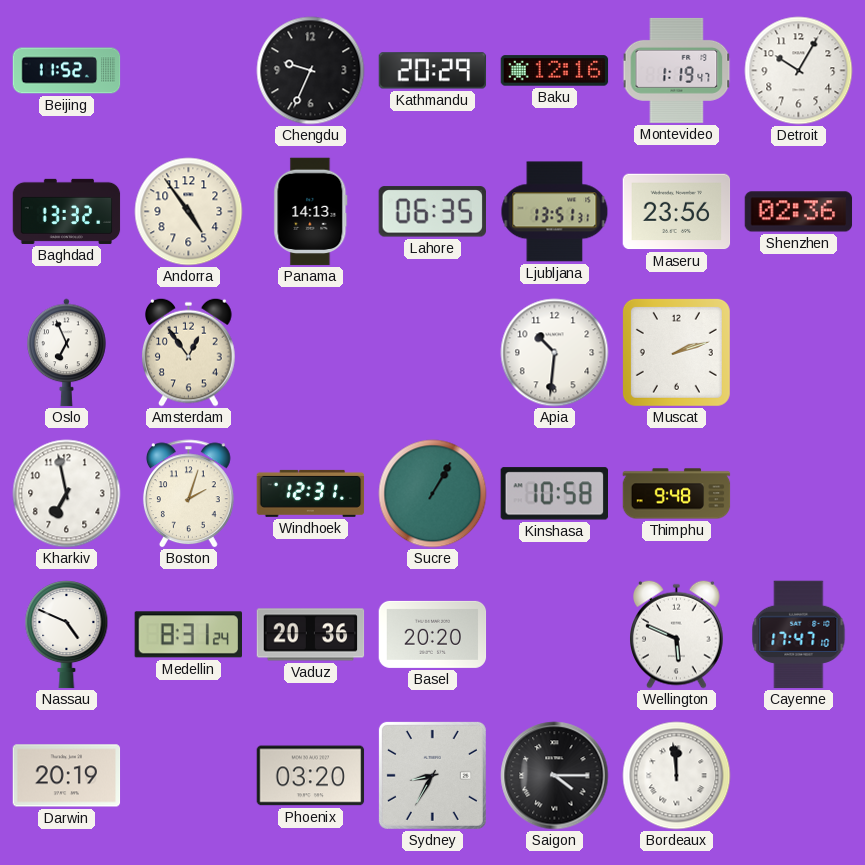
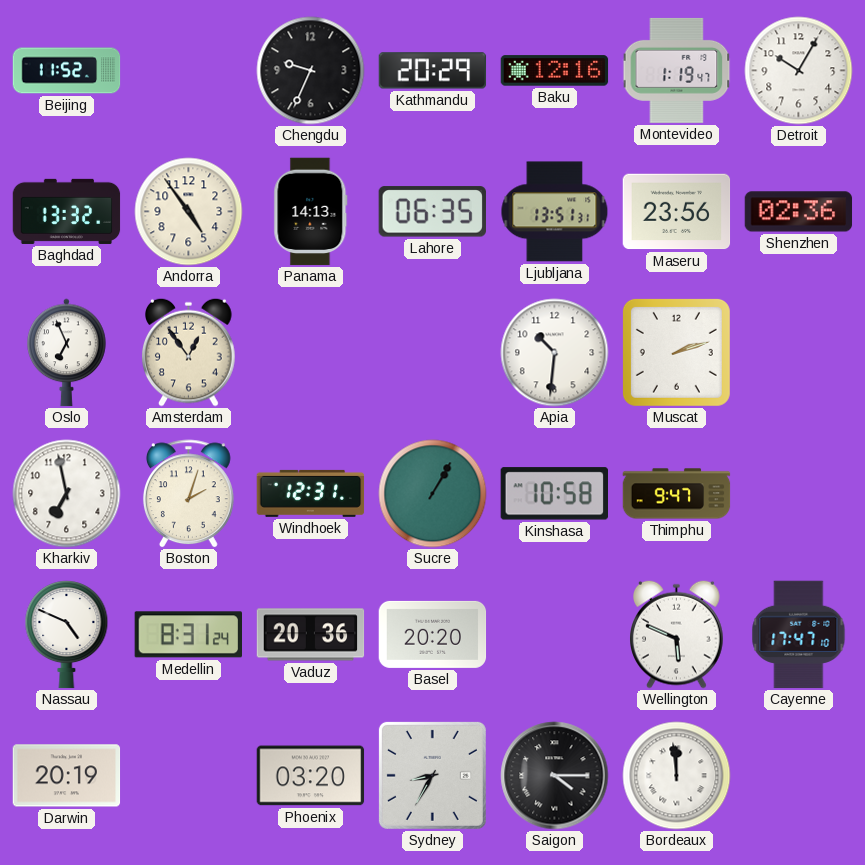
Thimphu: 9:48 -> 9:47
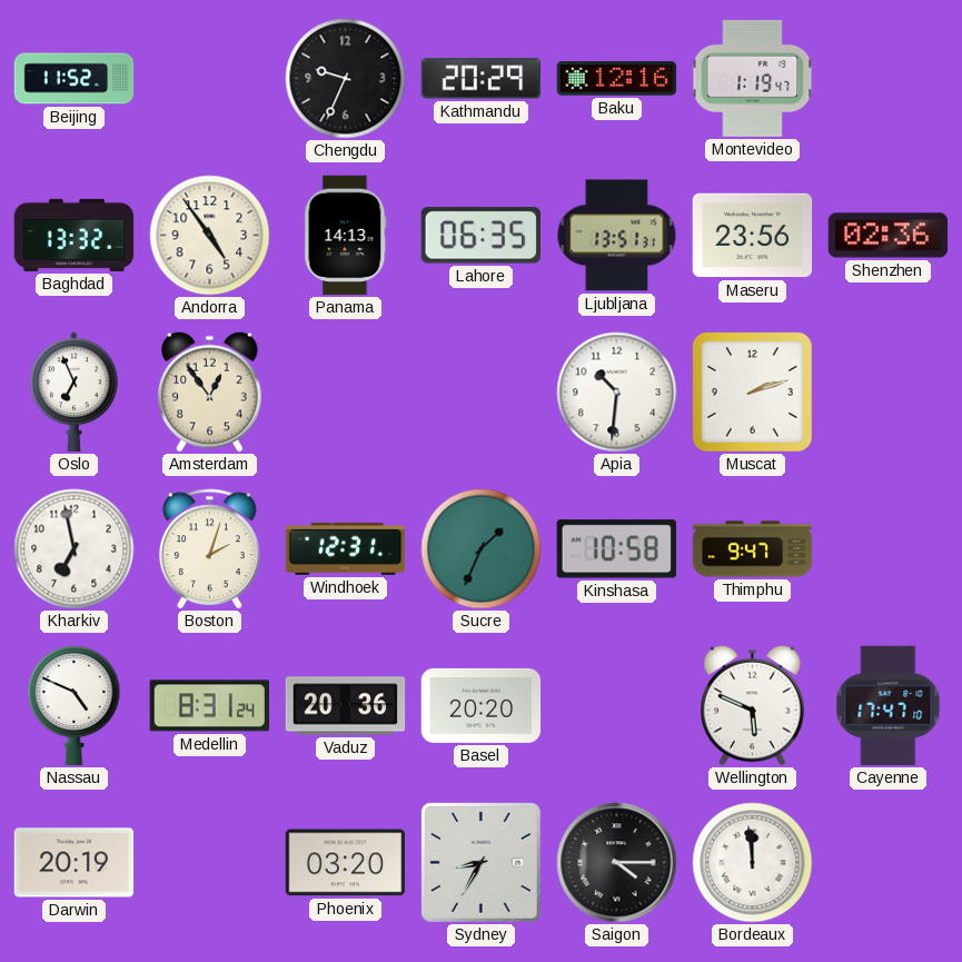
Detroit: 10:05 -> none
Sucre: 1:05 -> 1:34
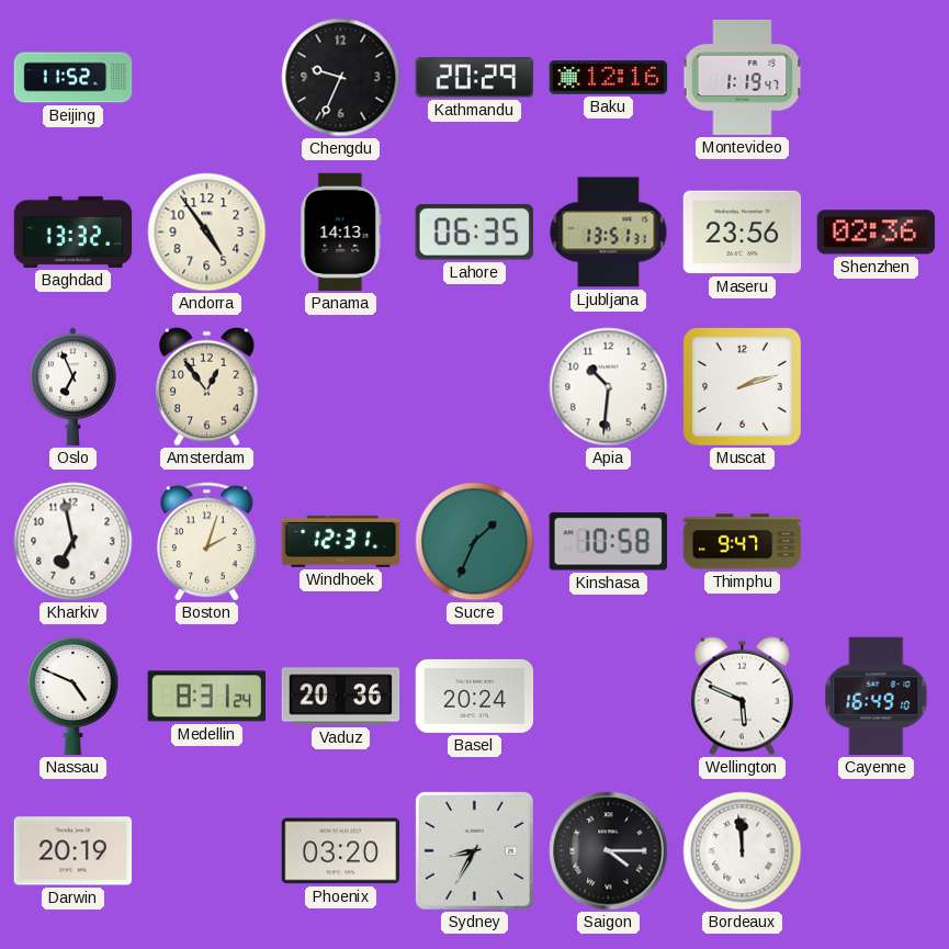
Basel: 20:20 -> 20:24
Cayenne: 17:47 -> 16:49
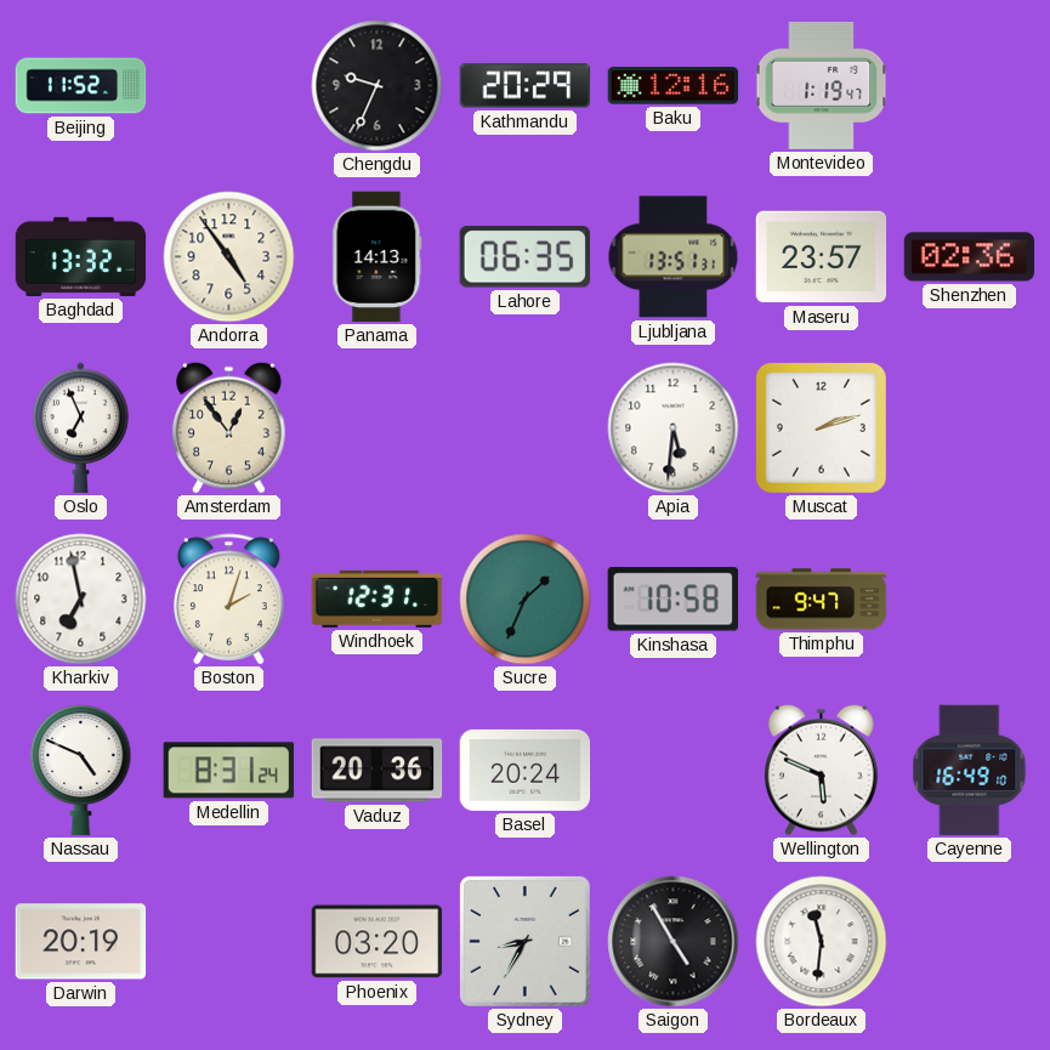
Maseru: 23:56 -> 23:57
Apia: 10:31 -> 5:31
Saigon: 4:15 -> 4:55
Bordeaux: 11:59 -> 11:31
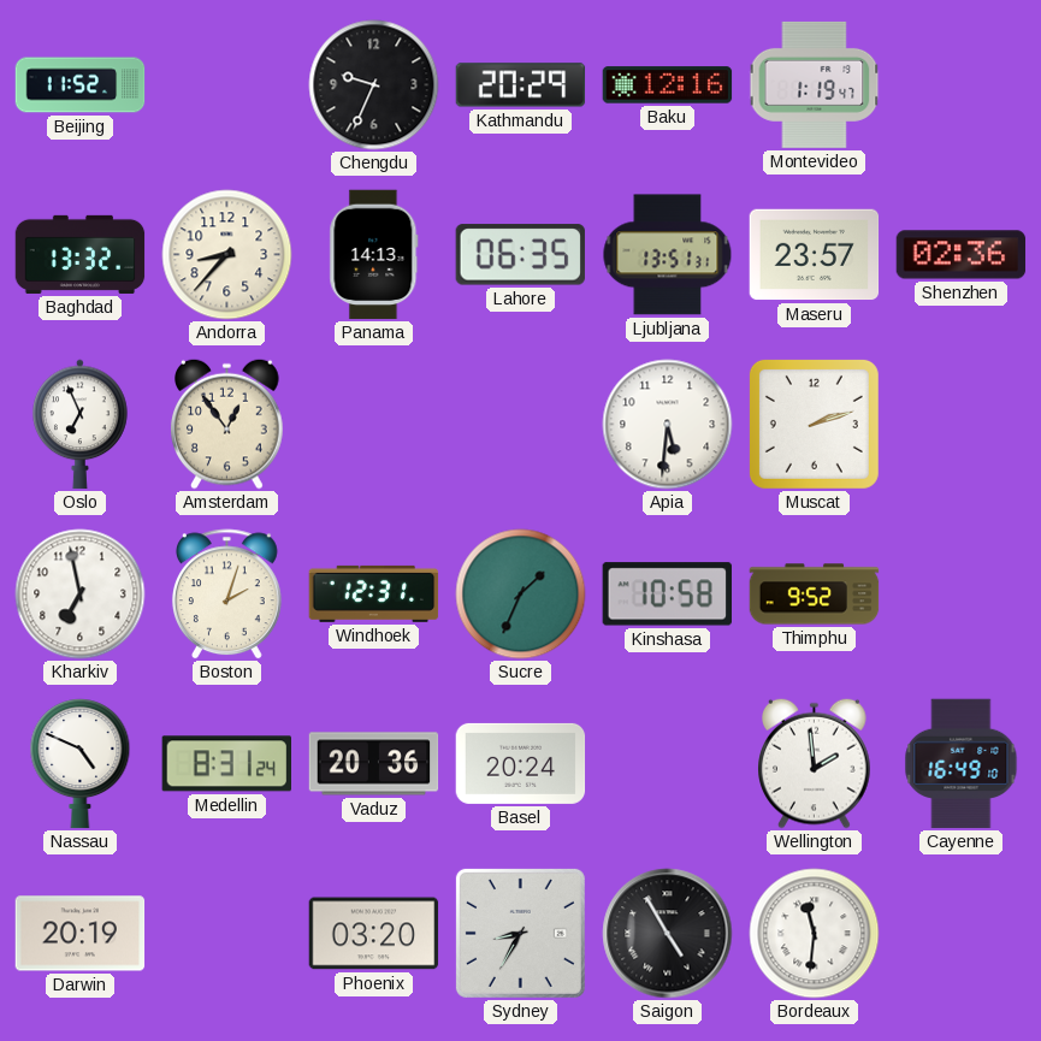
Andorra: 4:54 -> 8:37
Thimphu: 9:47 -> 9:52
Wellington: 5:49 -> 1:59
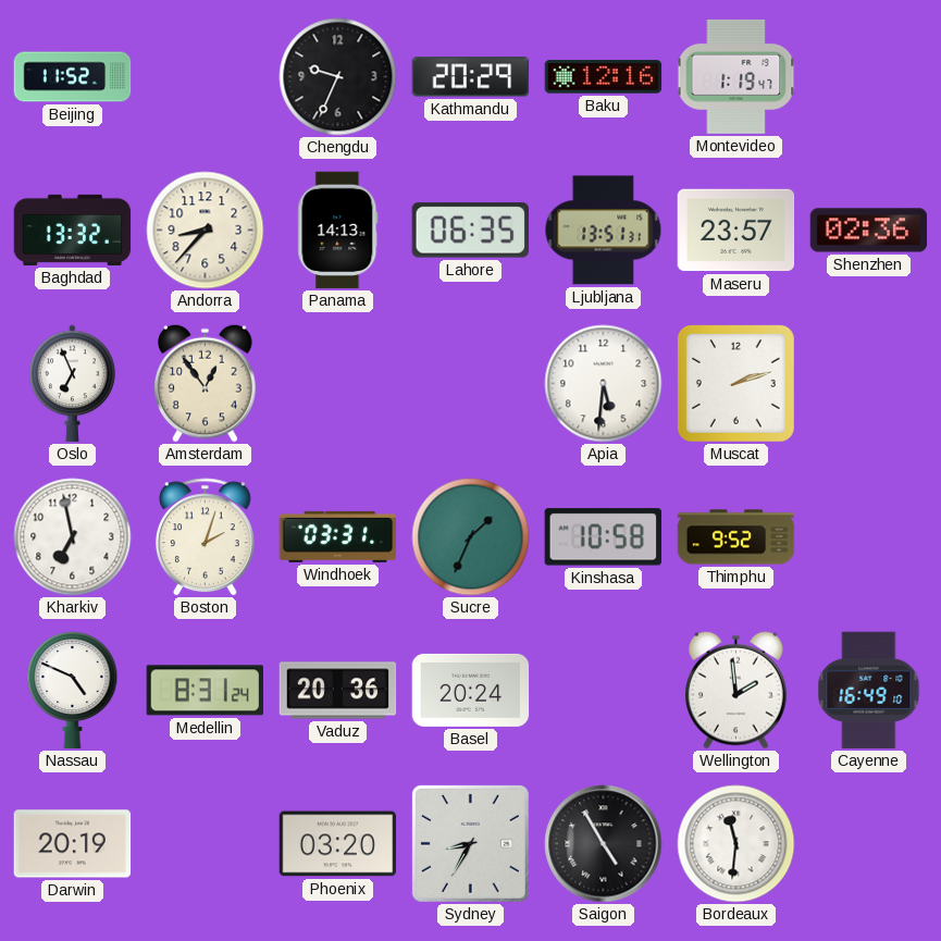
Windhoek: 12:31 -> 03:31
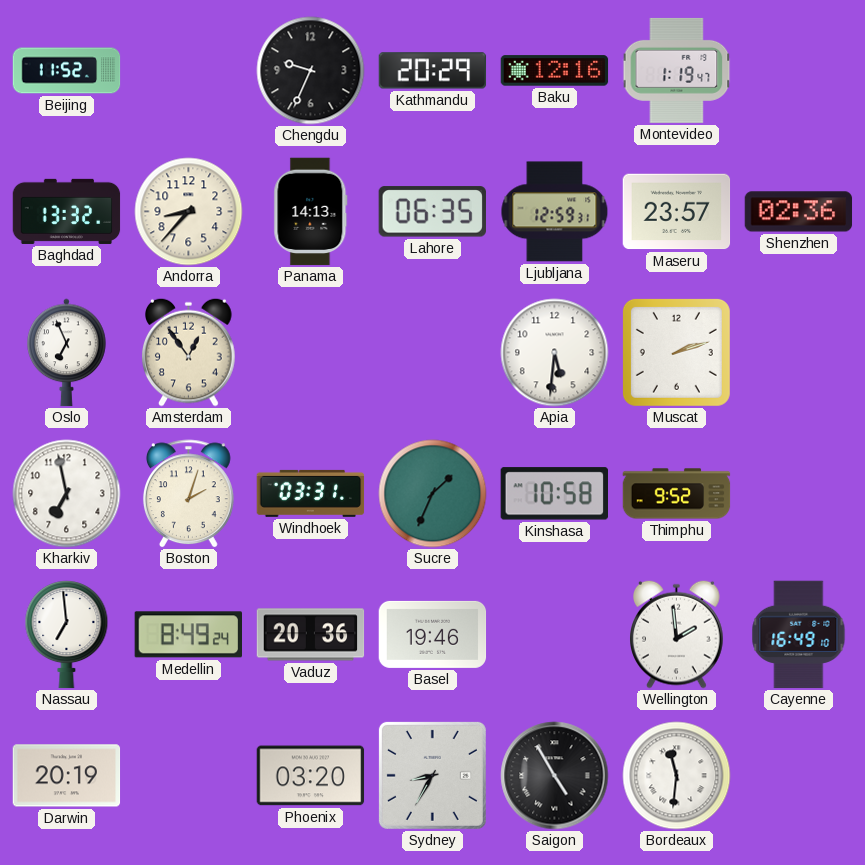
Ljubljana: 13:51 -> 12:59
Nassau: 4:49 -> 6:59
Medellin: 8:31 -> 8:49
Basel: 20:24 -> 19:46
